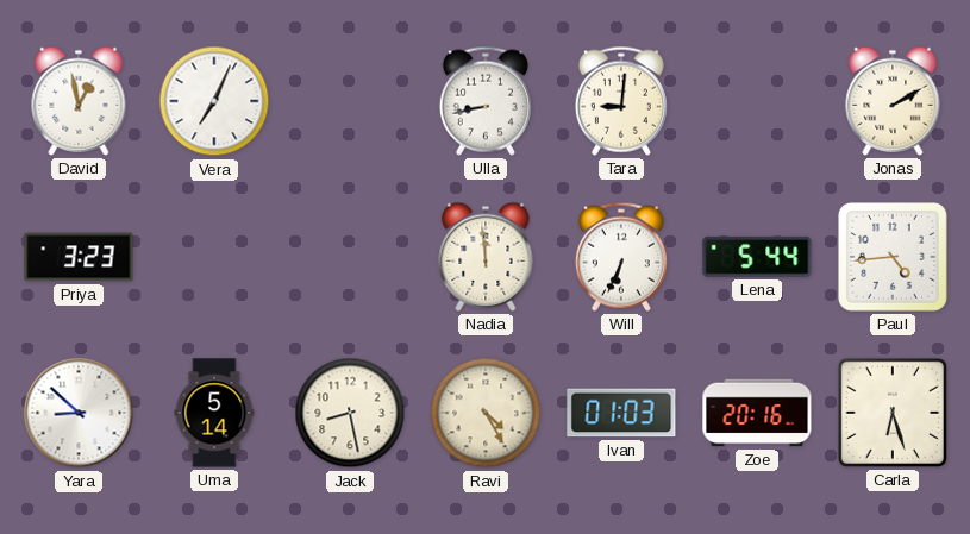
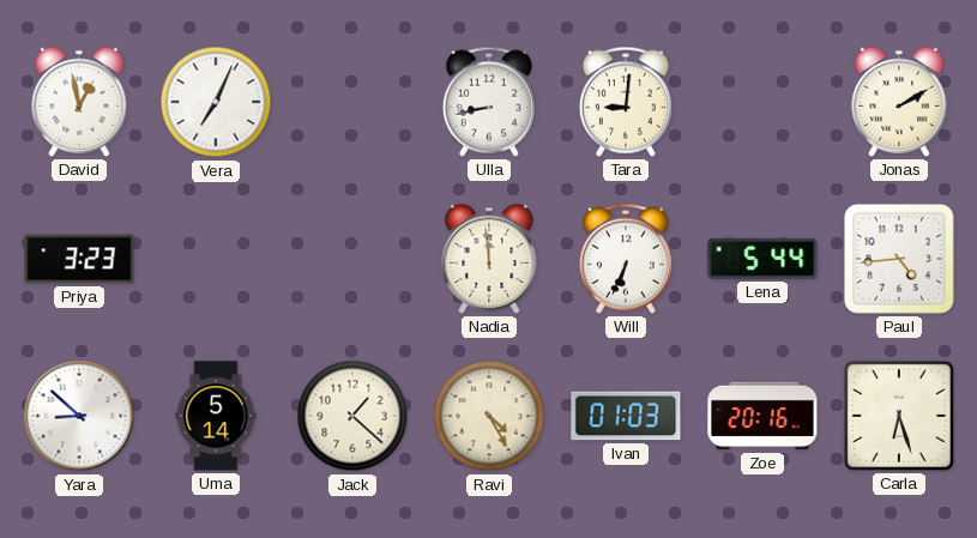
Jack: 8:28 -> 1:22
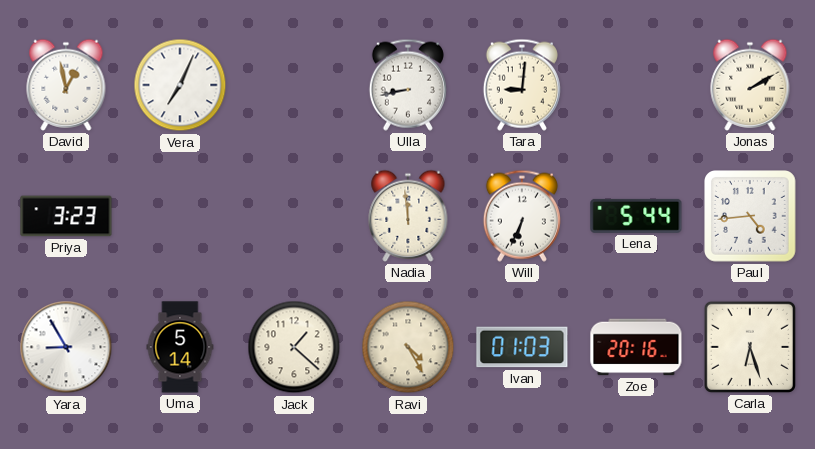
Yara: 8:52 -> 8:55
